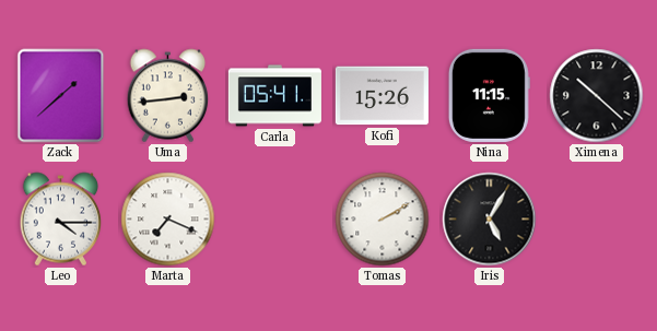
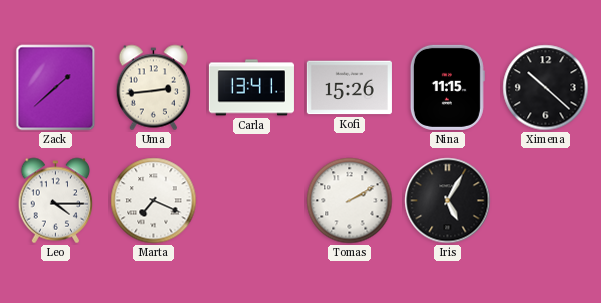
Carla: 05:41 -> 13:41
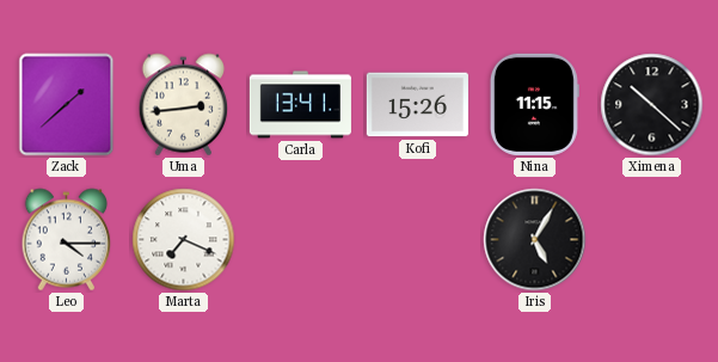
Tomas: 2:10 -> none
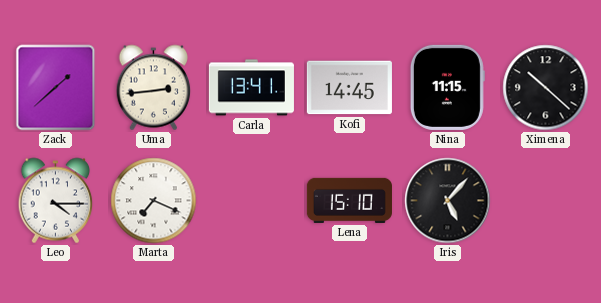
Kofi: 15:26 -> 14:45
Lena: none -> 15:10
Iris: 5:05 -> 5:07
